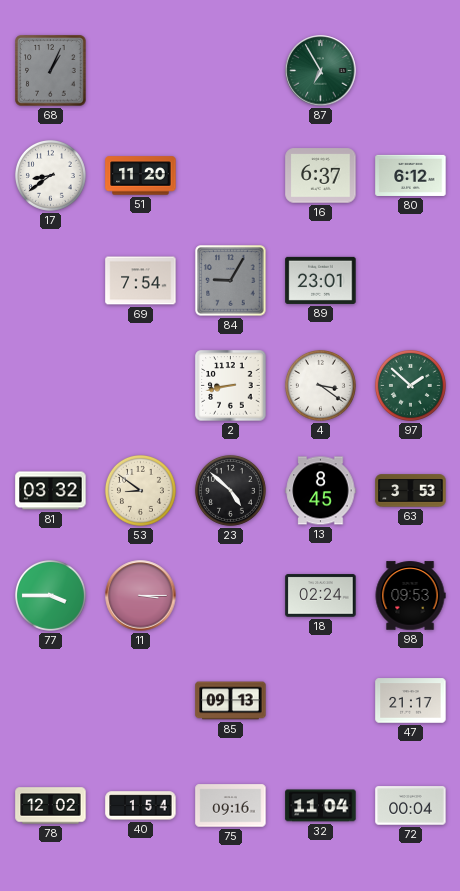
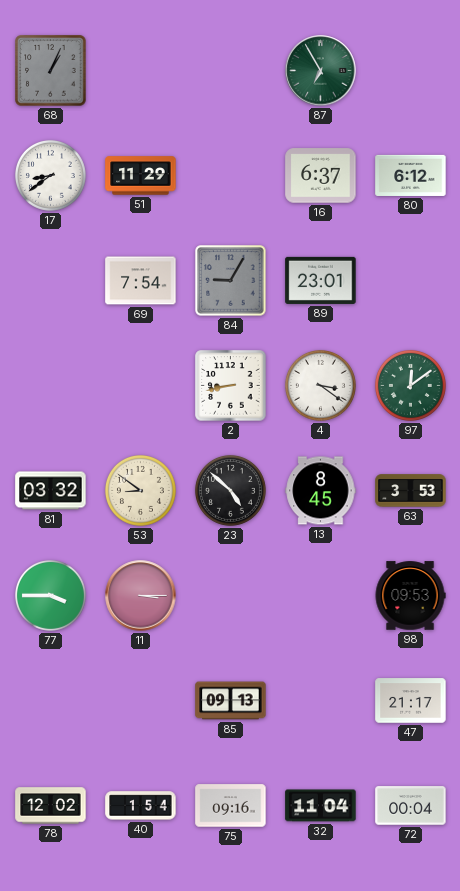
51: 11:20 -> 11:29
97: 1:52 -> 12:09
18: 02:24 -> none
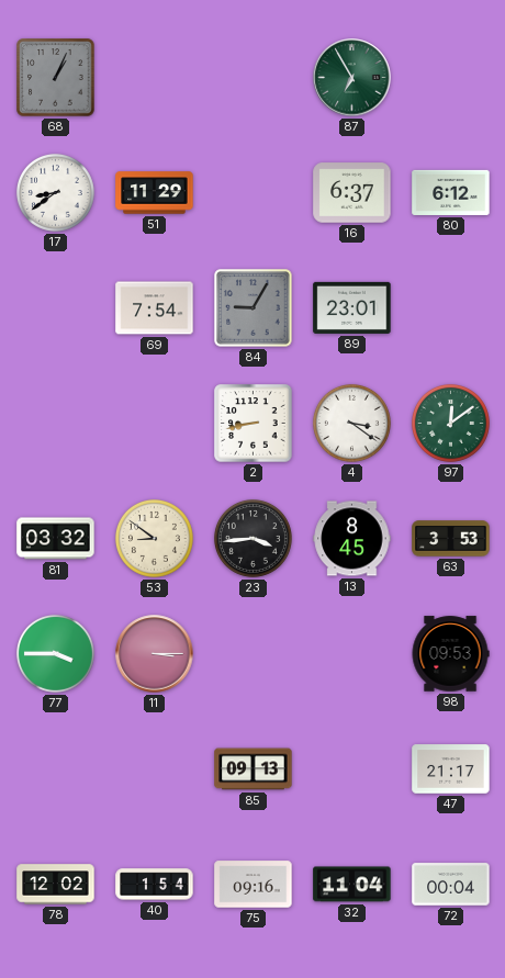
23: 4:52 -> 3:44
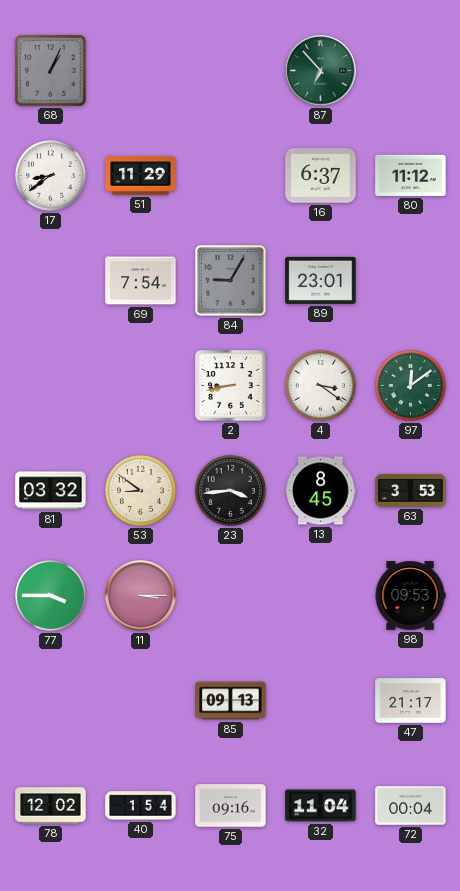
87: 6:55 -> 6:53
80: 6:12 -> 11:12
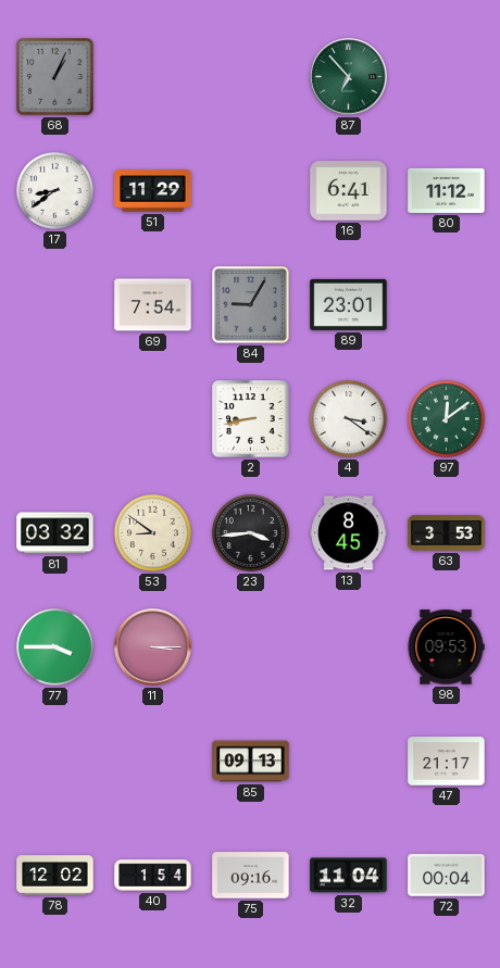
16: 6:37 -> 6:41
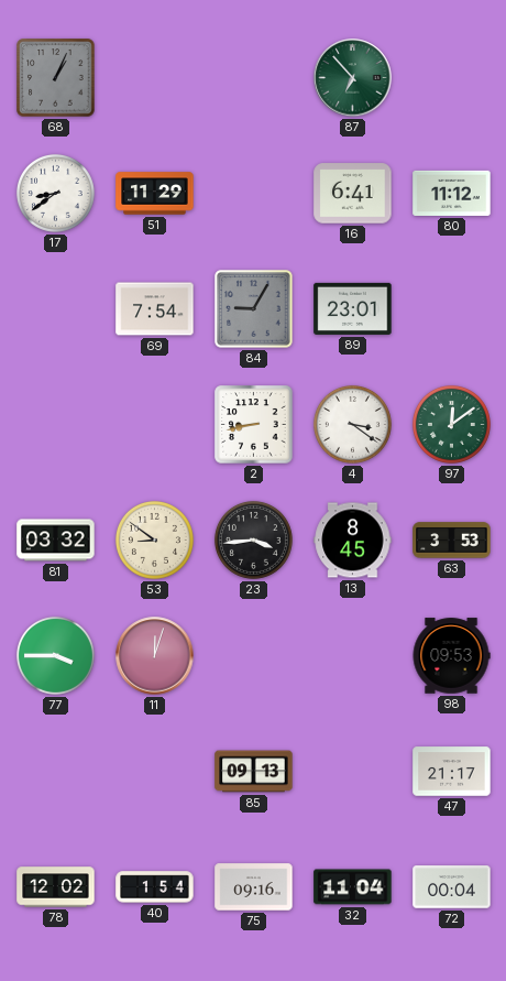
11: 3:15 -> 12:03
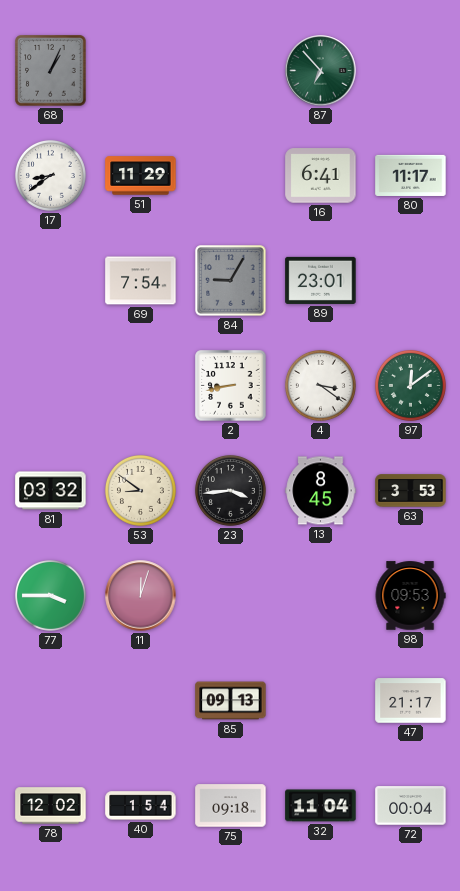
80: 11:12 -> 11:17
75: 09:16 -> 09:18
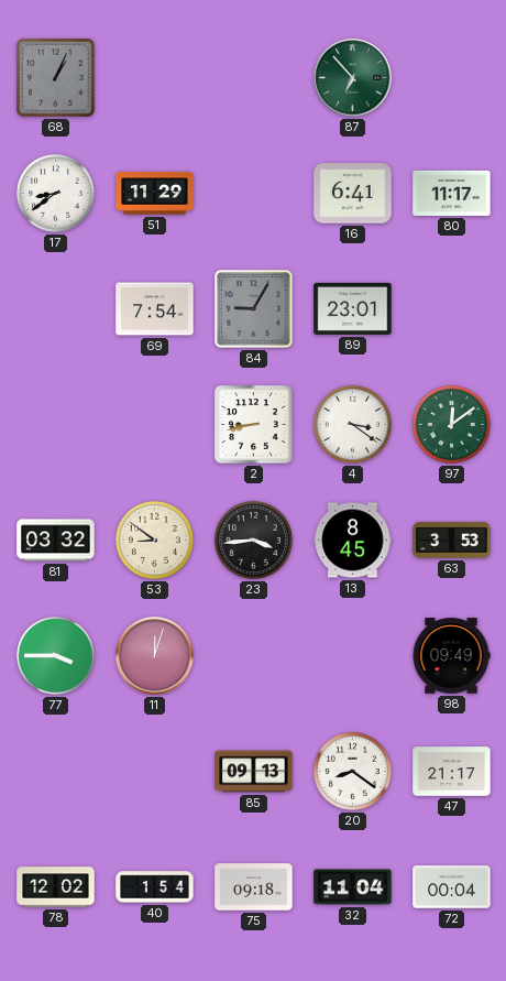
98: 09:53 -> 09:49
20: none -> 8:21
